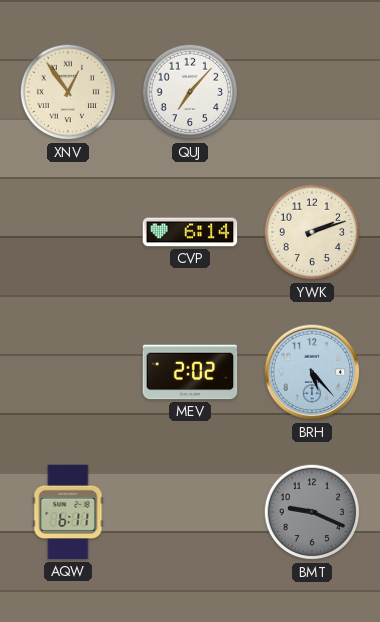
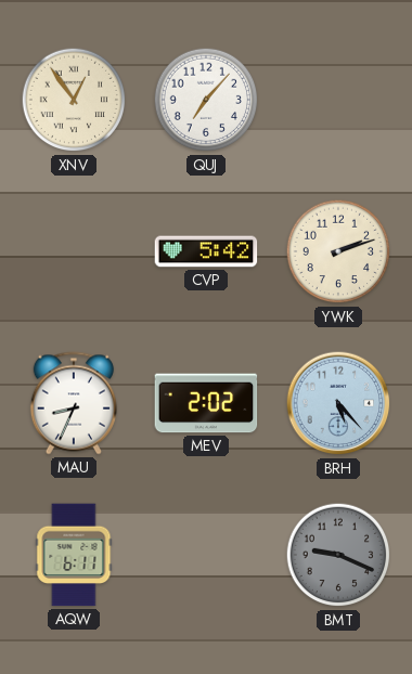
CVP: 6:14 -> 5:42
MAU: none -> 8:34
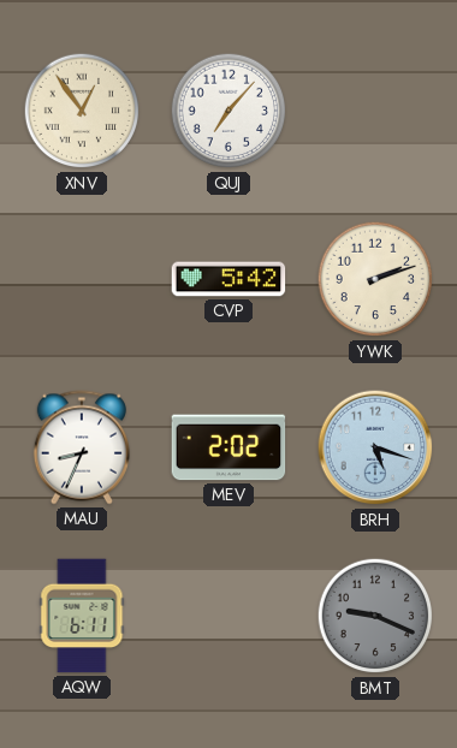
BRH: 5:23 -> 5:18
